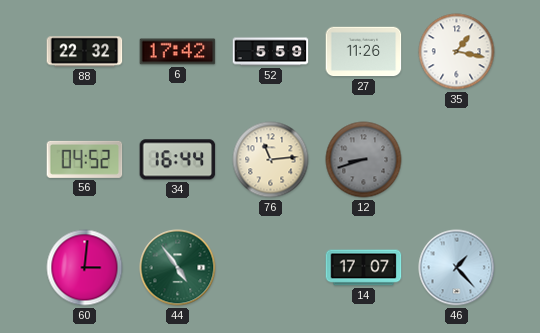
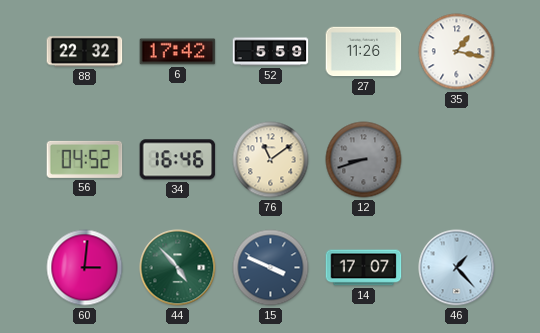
34: 16:44 -> 16:46
76: 11:14 -> 11:09
44: 4:54 -> 4:53
15: none -> 3:49
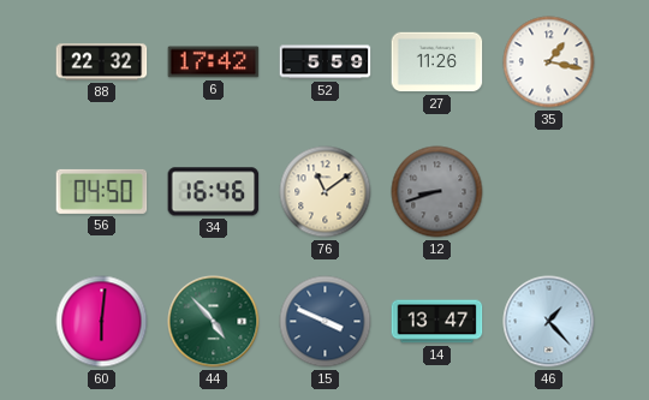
56: 04:52 -> 04:50
60: 3:01 -> 6:01
14: 17:07 -> 13:47
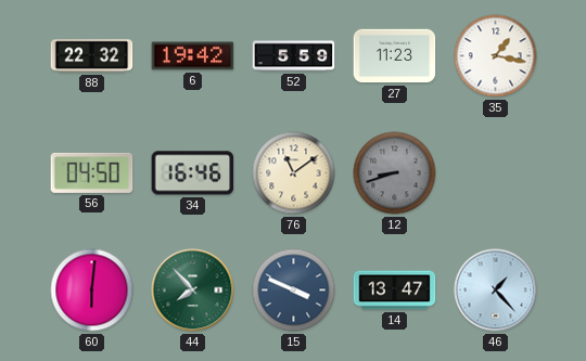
6: 17:42 -> 19:42
27: 11:26 -> 11:23
44: 4:53 -> 7:53
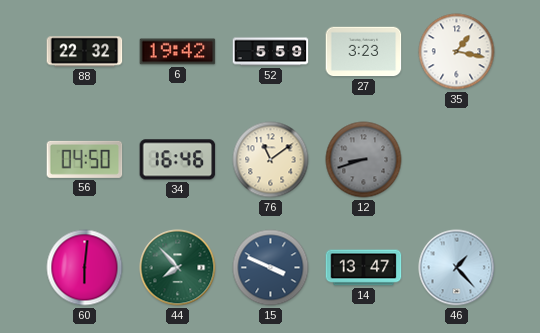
27: 11:23 -> 3:23
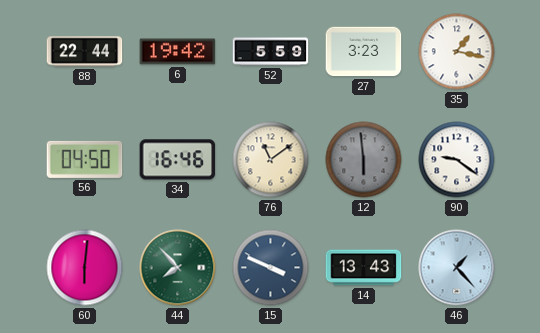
88: 22:32 -> 22:44
12: 8:42 -> 5:59
90: none -> 9:21
14: 13:47 -> 13:43
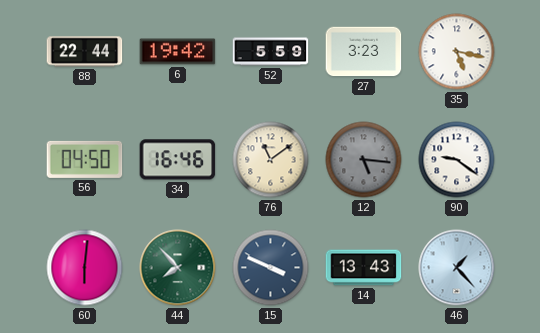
35: 1:17 -> 5:17
12: 5:59 -> 5:16
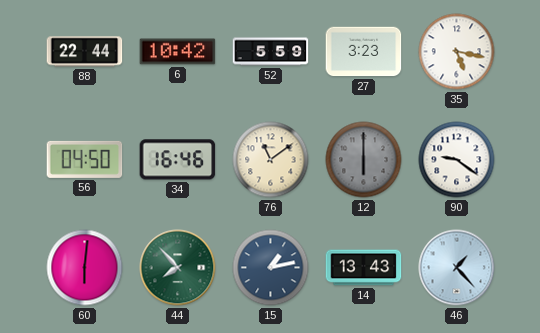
6: 19:42 -> 10:42
12: 5:16 -> 6:00
15: 3:49 -> 1:13
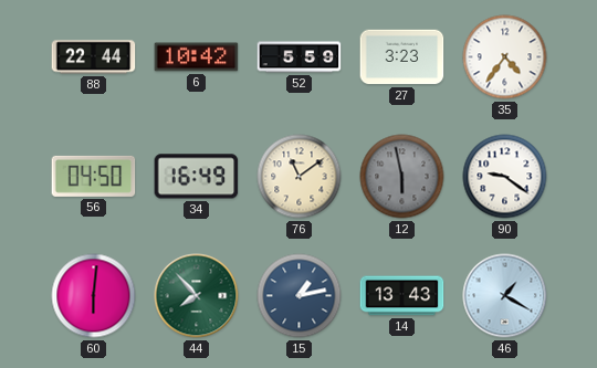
35: 5:17 -> 4:36
34: 16:46 -> 16:49
12: 6:00 -> 5:58
46: 1:23 -> 1:20
